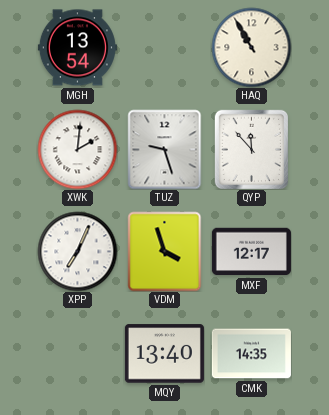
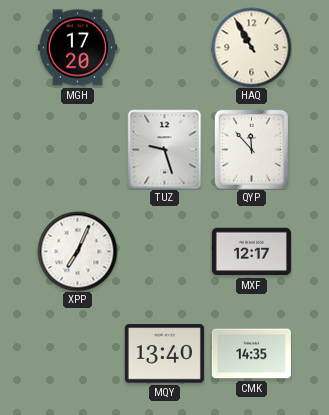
MGH: 13:54 -> 17:20
XWK: 2:01 -> none
VDM: 3:57 -> none
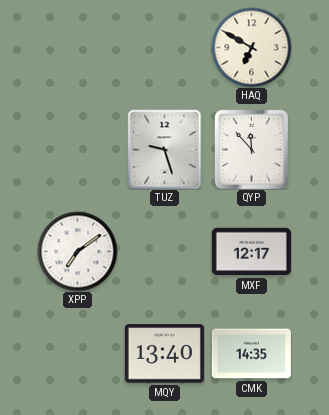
MGH: 17:20 -> none
HAQ: 10:55 -> 6:50
XPP: 7:04 -> 7:09
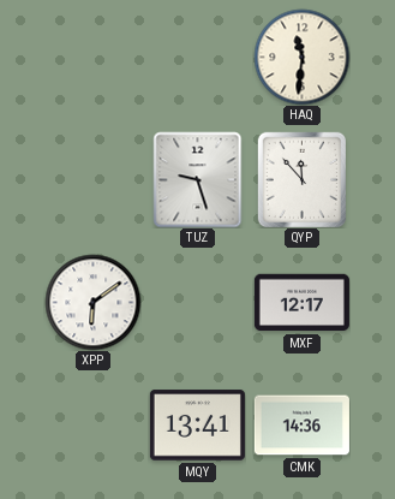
HAQ: 6:50 -> 11:31
XPP: 7:09 -> 6:09
MQY: 13:40 -> 13:41
CMK: 14:35 -> 14:36
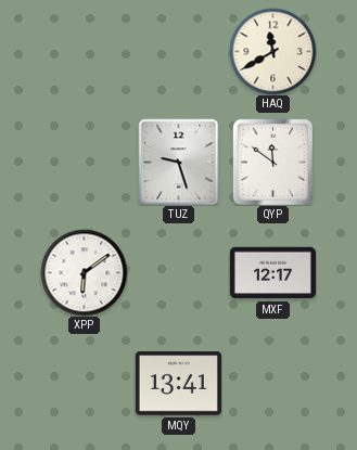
HAQ: 11:31 -> 11:40
QYP: 11:53 -> 11:51
CMK: 14:36 -> none
